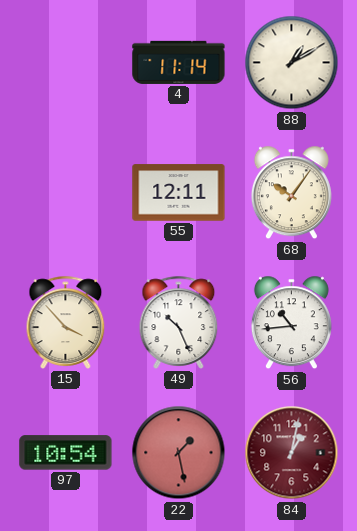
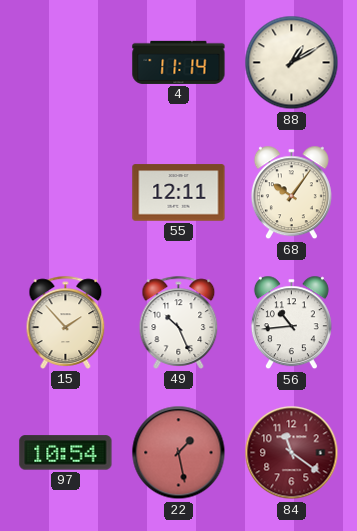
15: 3:53 -> 1:53
84: 1:02 -> 11:21
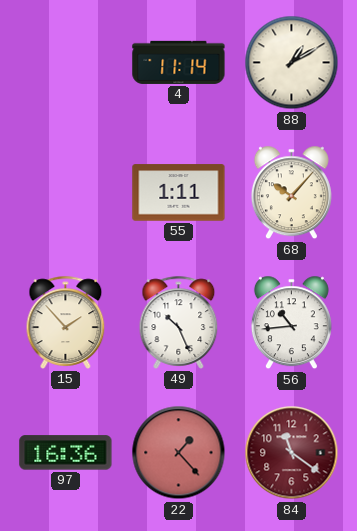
55: 12:11 -> 1:11
68: 10:06 -> 10:07
97: 10:54 -> 16:36
22: 1:28 -> 1:23
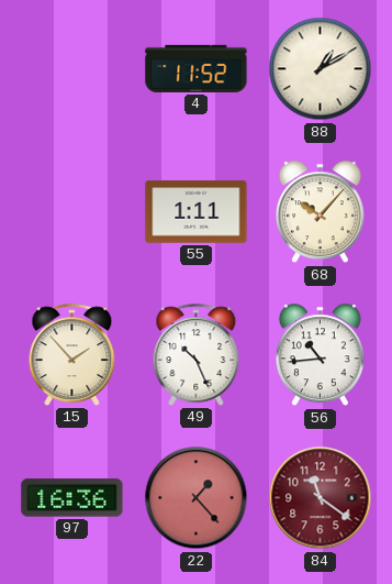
4: 11:14 -> 11:52
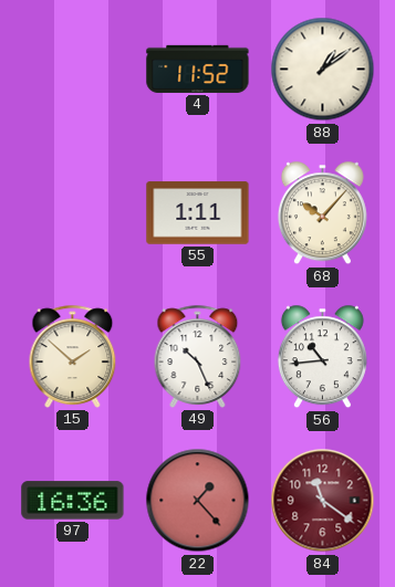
88: 1:10 -> 1:09
15: 1:53 -> 1:52
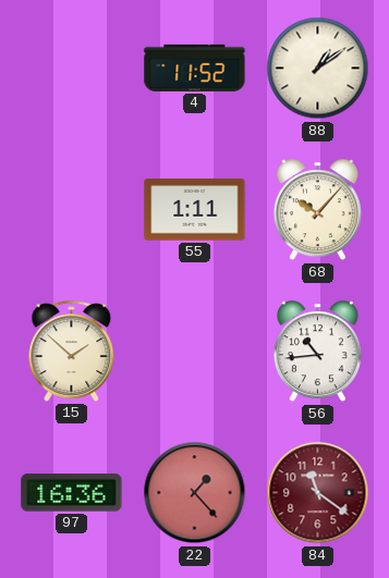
49: 10:26 -> none
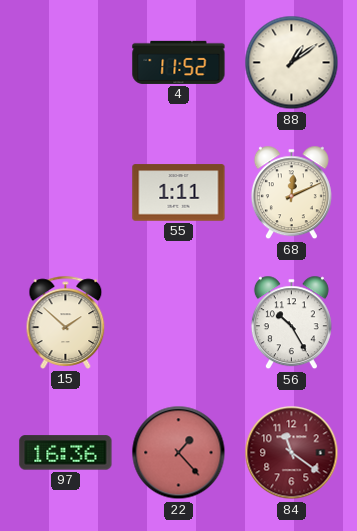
68: 10:07 -> 12:11
56: 10:44 -> 10:25
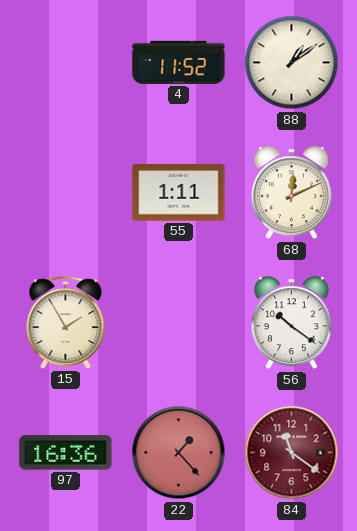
15: 1:52 -> 1:55
56: 10:25 -> 10:21
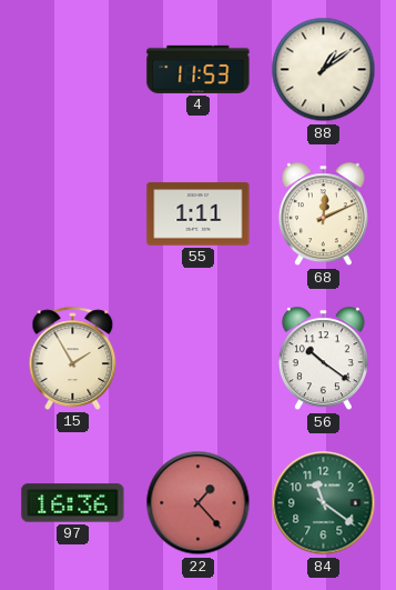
4: 11:52 -> 11:53
84 dial: burgundy -> green
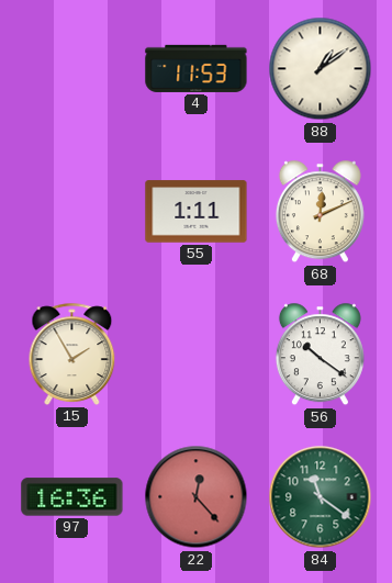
22: 1:23 -> 12:23
